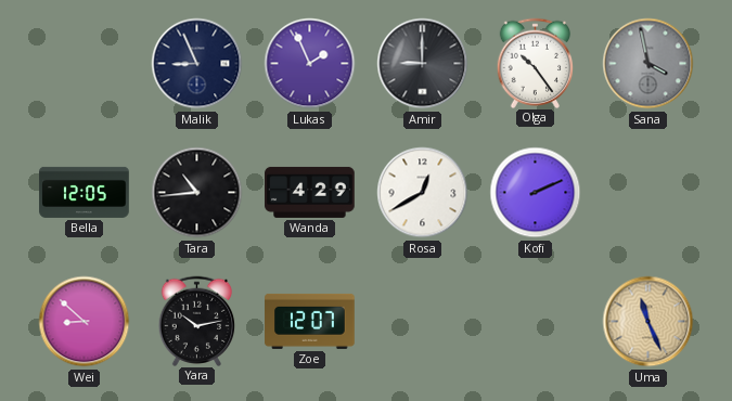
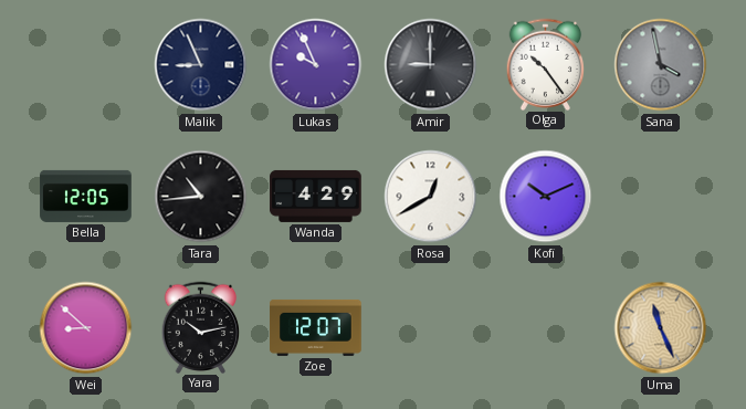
Lukas: 1:56 -> 9:56
Kofi: 2:11 -> 10:11
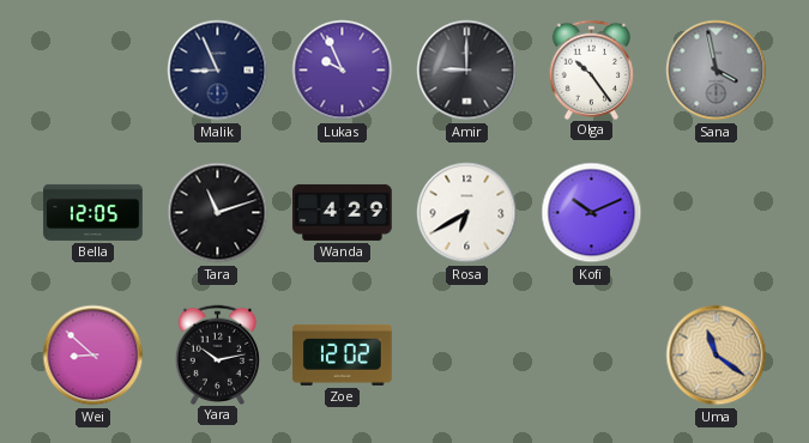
Tara: 10:44 -> 11:12
Rosa: 12:40 -> 6:40
Zoe: 12:07 -> 12:02
Uma: 11:26 -> 11:21
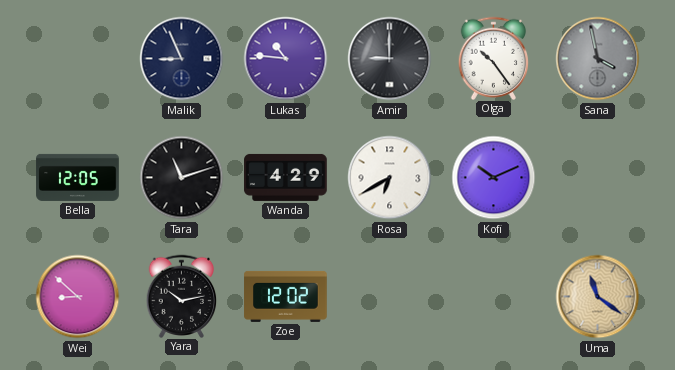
Lukas: 9:56 -> 10:46
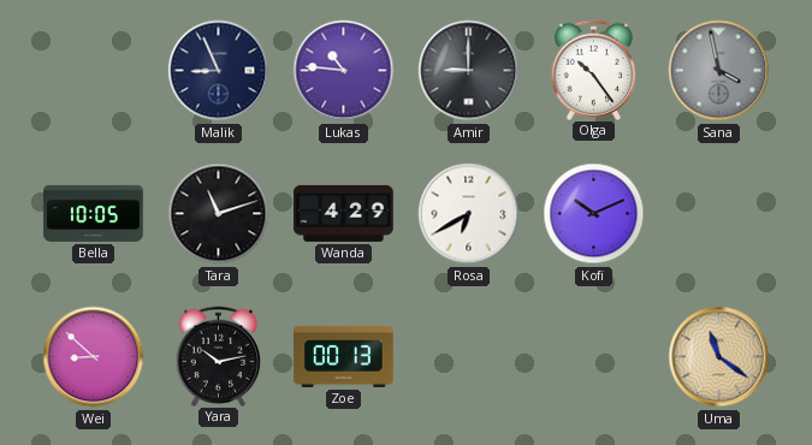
Bella: 12:05 -> 10:05
Zoe: 12:02 -> 00:13
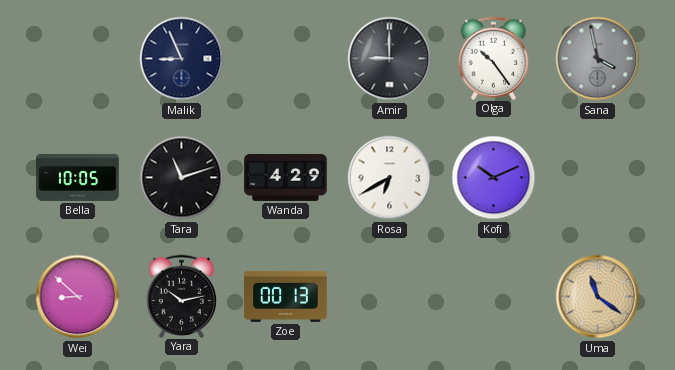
Lukas: 10:46 -> none
